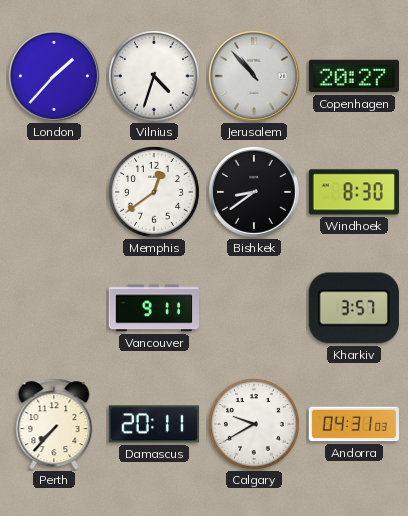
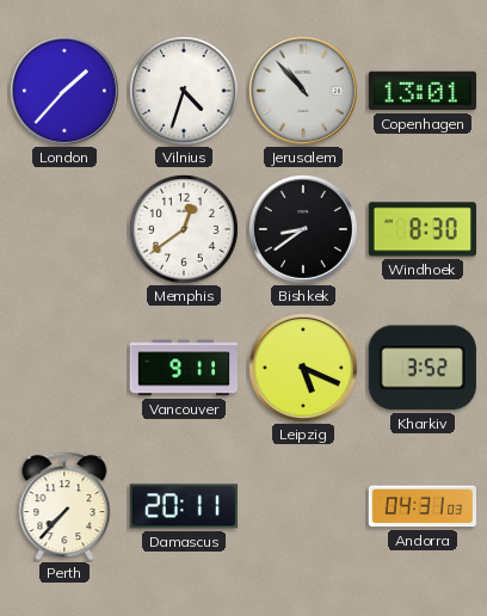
Copenhagen: 20:27 -> 13:01
Leipzig: none -> 5:19
Kharkiv: 3:57 -> 3:52
Calgary: 9:40 -> none
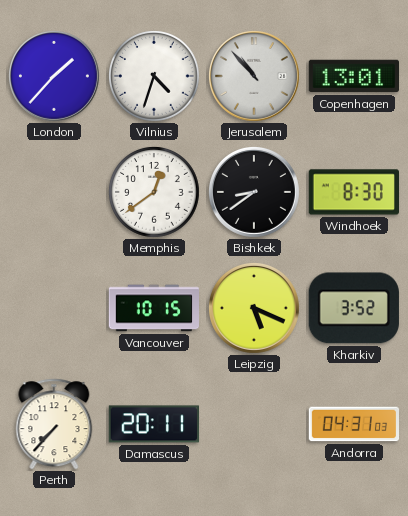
Vancouver: 9:11 -> 10:15
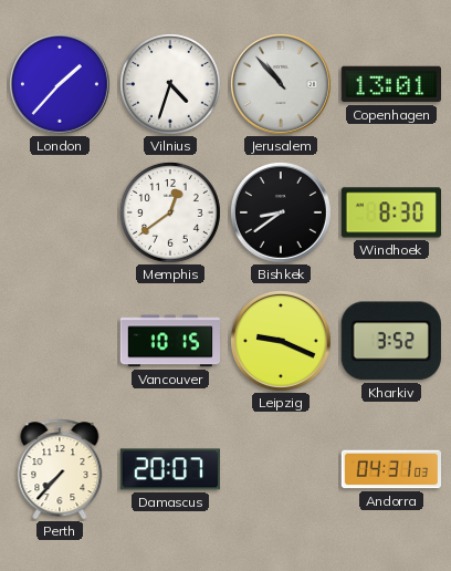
Leipzig: 5:19 -> 9:19
Damascus: 20:11 -> 20:07
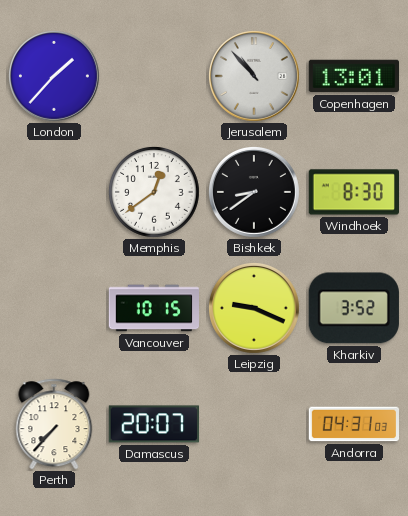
Vilnius: 4:33 -> none
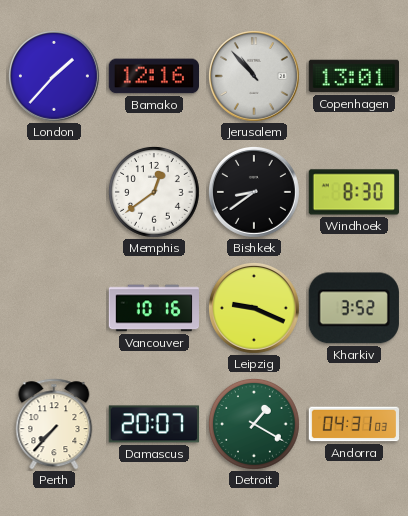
Bamako: none -> 12:16
Vancouver: 10:15 -> 10:16
Detroit: none -> 1:20
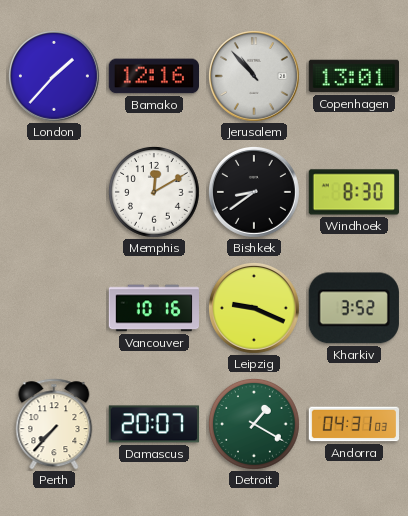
Memphis: 12:39 -> 12:10
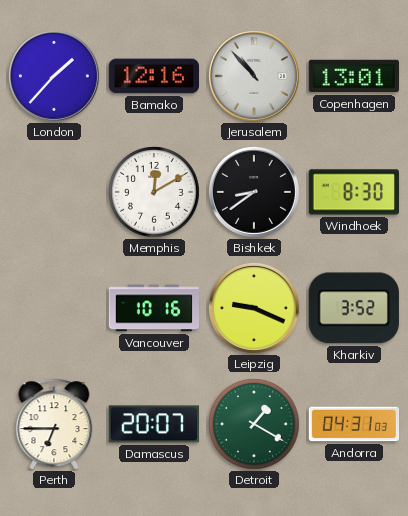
Perth: 7:37 -> 6:45
